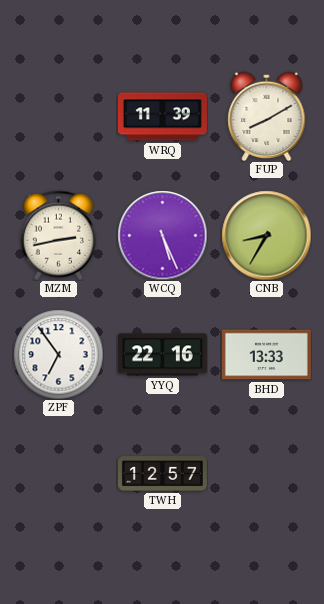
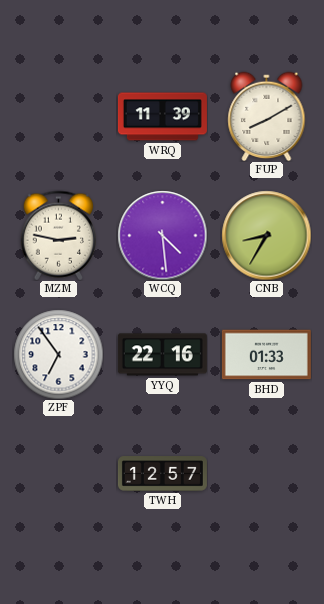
MZM: 2:43 -> 2:47
WCQ: 5:26 -> 4:29
BHD: 13:33 -> 01:33
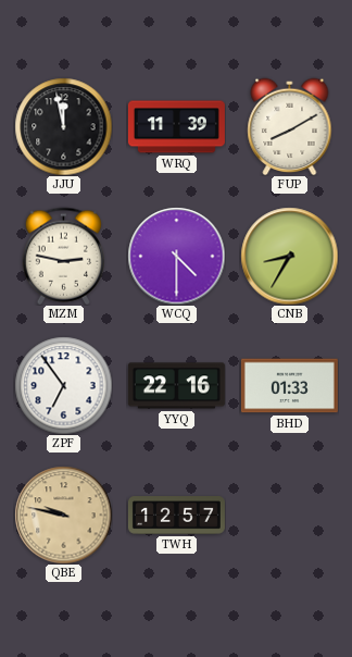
JJU: none -> 11:58
WCQ: 4:29 -> 4:30
QBE: none -> 9:47
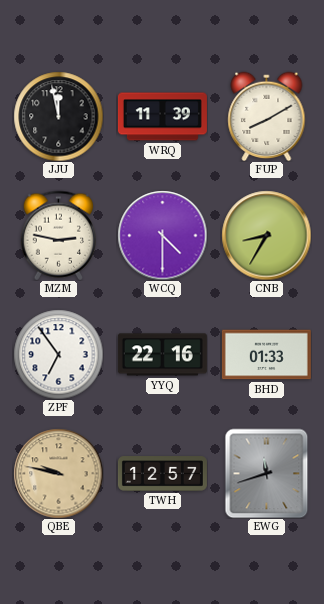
EWG: none -> 11:42
